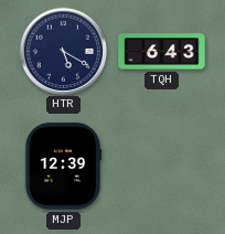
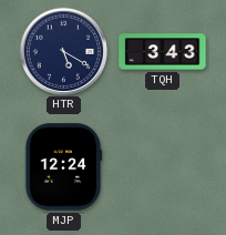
TQH: 6:43 -> 3:43
MJP: 12:39 -> 12:24
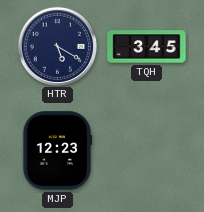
TQH: 3:43 -> 3:45
MJP: 12:24 -> 12:23
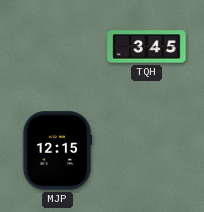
HTR: 5:20 -> none
MJP: 12:23 -> 12:15
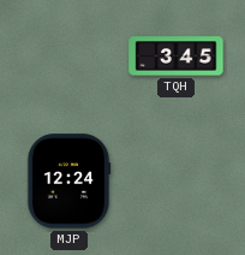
MJP: 12:15 -> 12:24
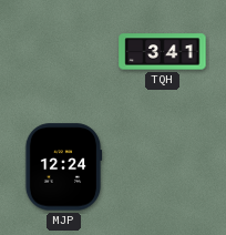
TQH: 3:45 -> 3:41
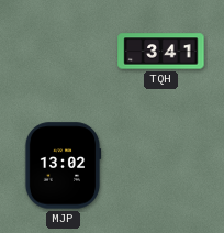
MJP: 12:24 -> 13:02
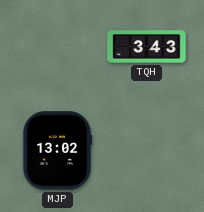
TQH: 3:41 -> 3:43
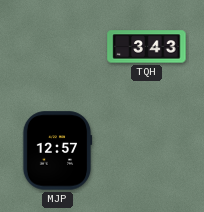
MJP: 13:02 -> 12:57
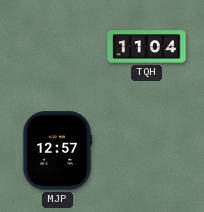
TQH: 3:43 -> 11:04
